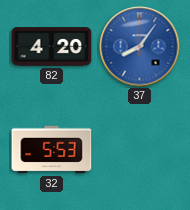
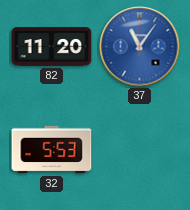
82: 4:20 -> 11:20
37: 8:06 -> 11:06
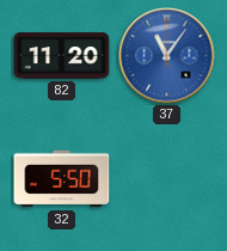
32: 5:53 -> 5:50
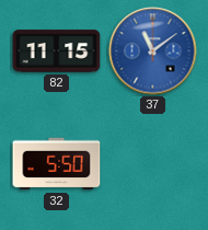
82: 11:20 -> 11:15
37: 11:06 -> 11:09
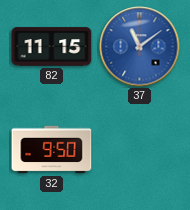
32: 5:50 -> 9:50
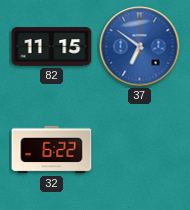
37: 11:09 -> 6:51
32: 9:50 -> 6:22
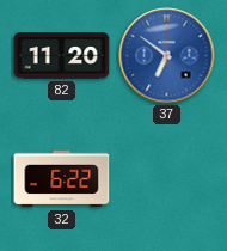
82: 11:15 -> 11:20
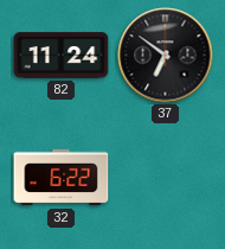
82: 11:20 -> 11:24
37 dial: blue -> black
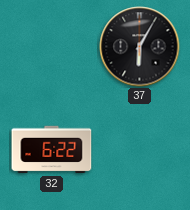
82: 11:24 -> none
37: 6:51 -> 6:05
